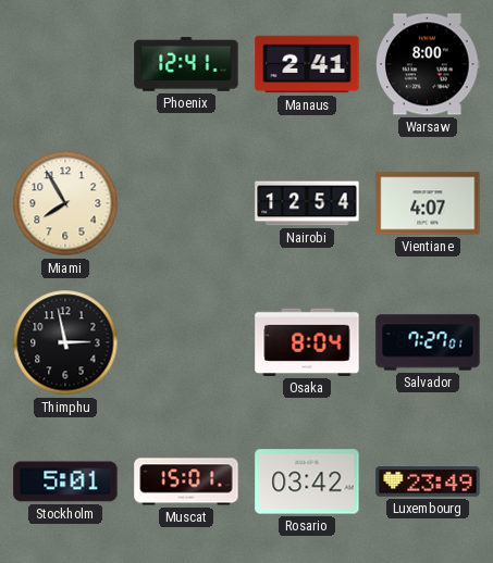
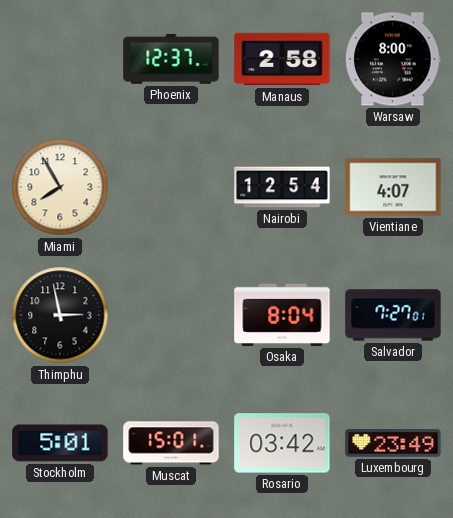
Phoenix: 12:41 -> 12:37
Manaus: 2:41 -> 2:58
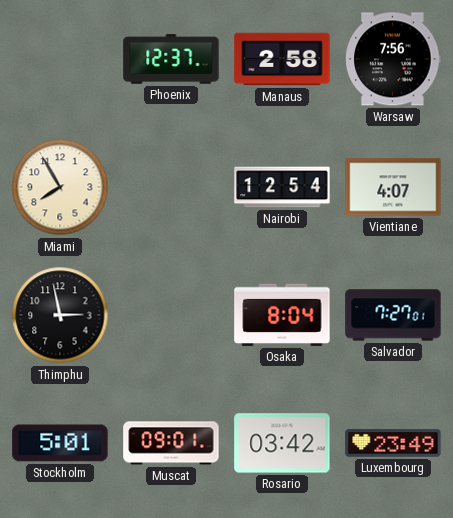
Warsaw: 8:00 -> 7:56
Muscat: 15:01 -> 09:01
